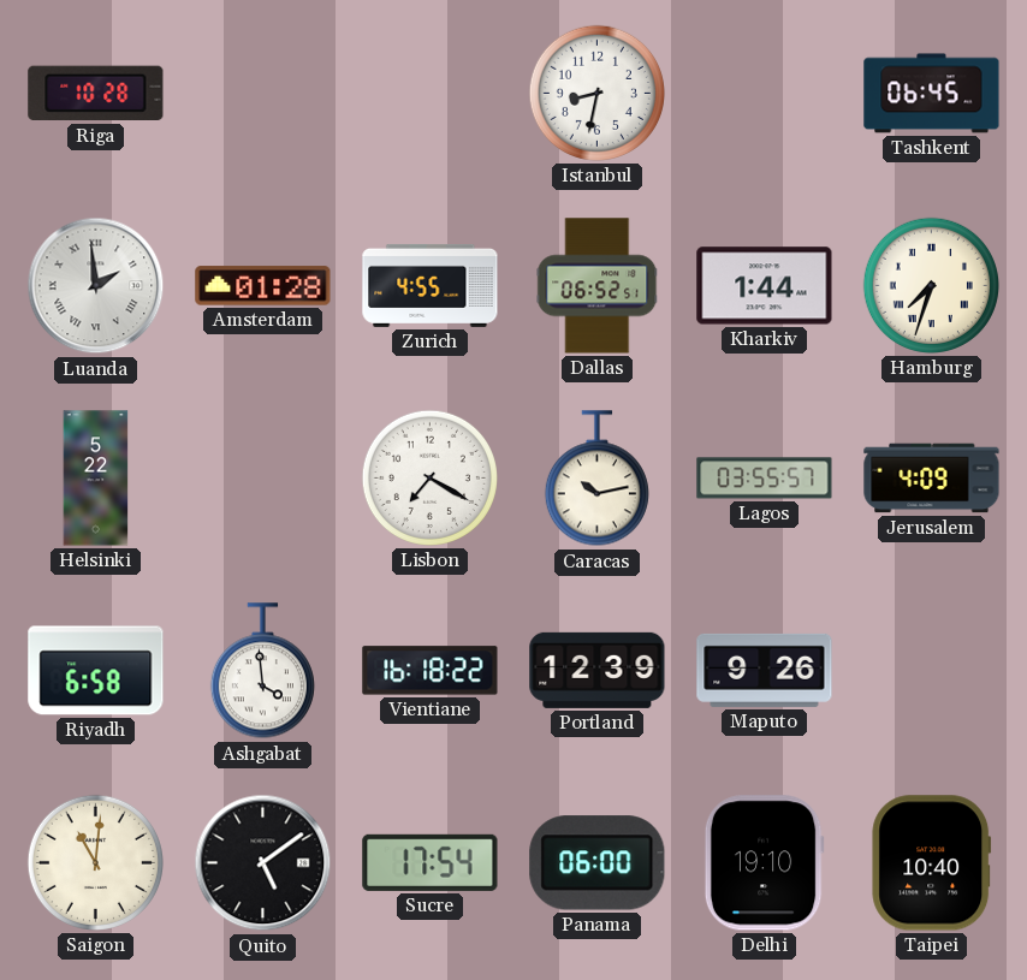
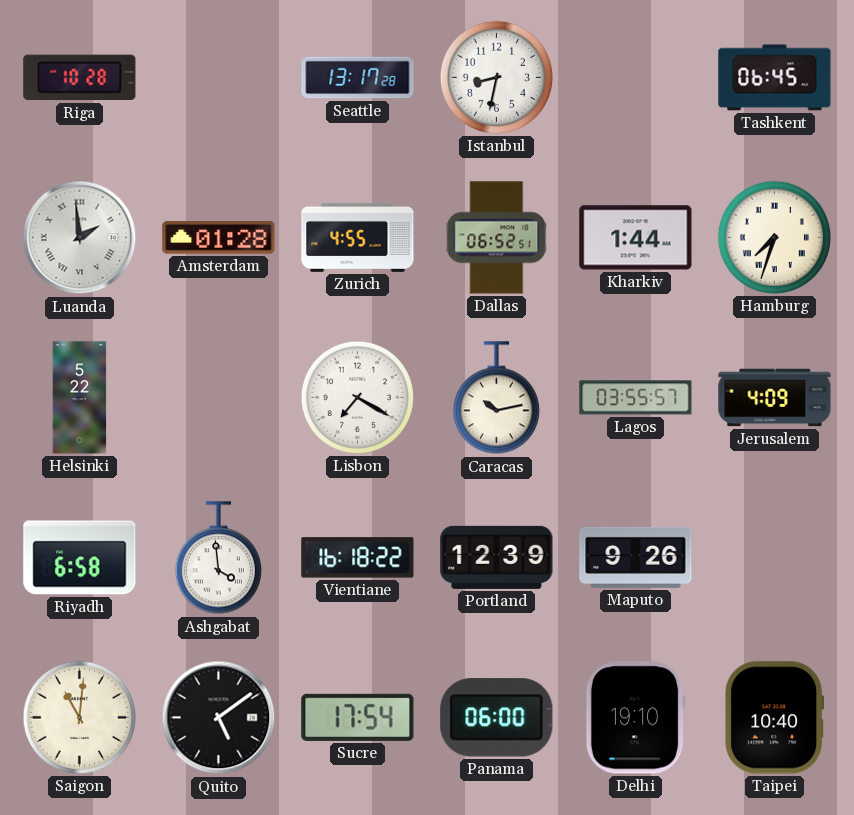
Seattle: none -> 13:17
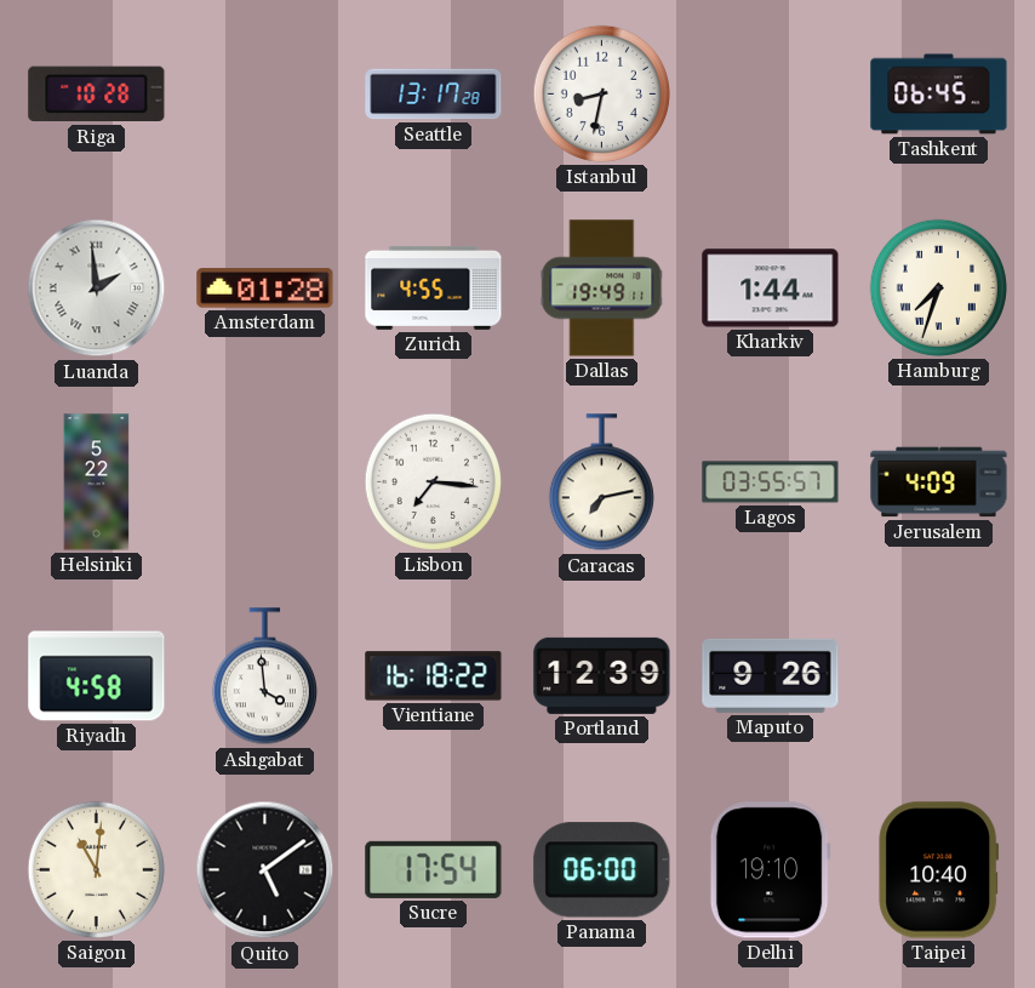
Dallas: 06:52 -> 19:49
Lisbon: 7:20 -> 7:16
Caracas: 10:13 -> 7:13
Riyadh: 6:58 -> 4:58
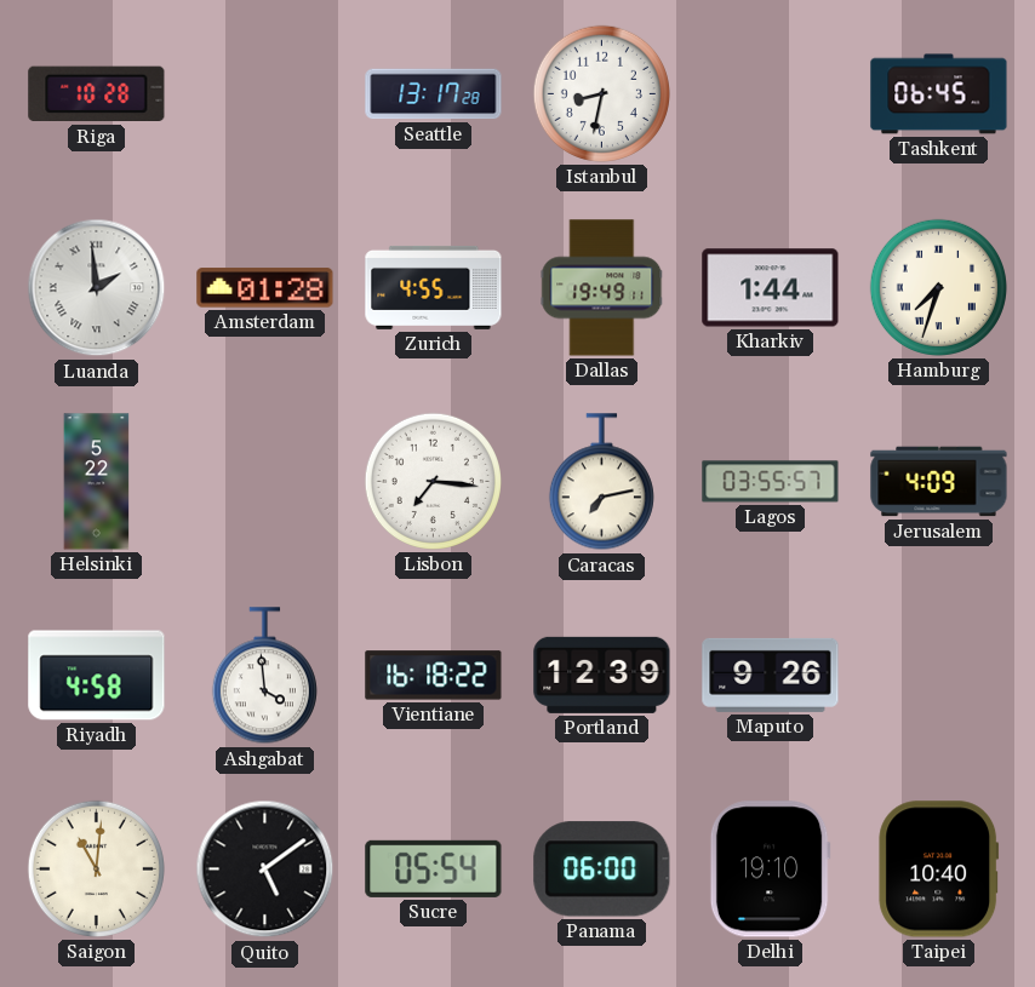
Sucre: 17:54 -> 05:54
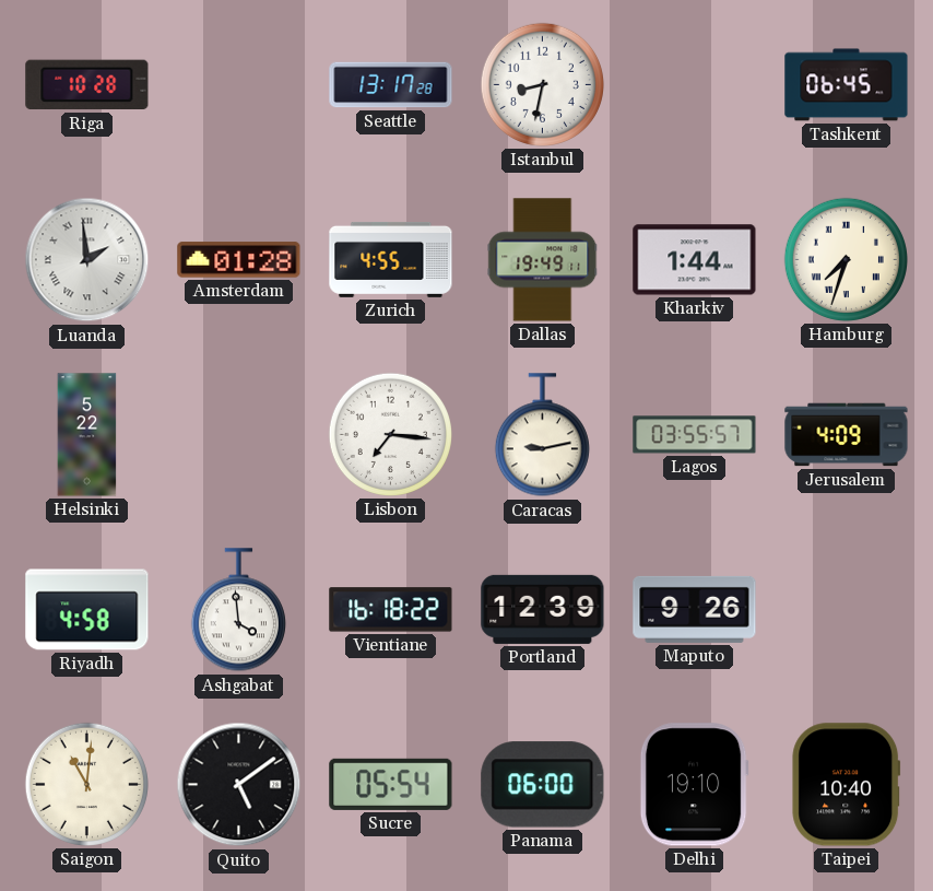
Caracas: 7:13 -> 9:13
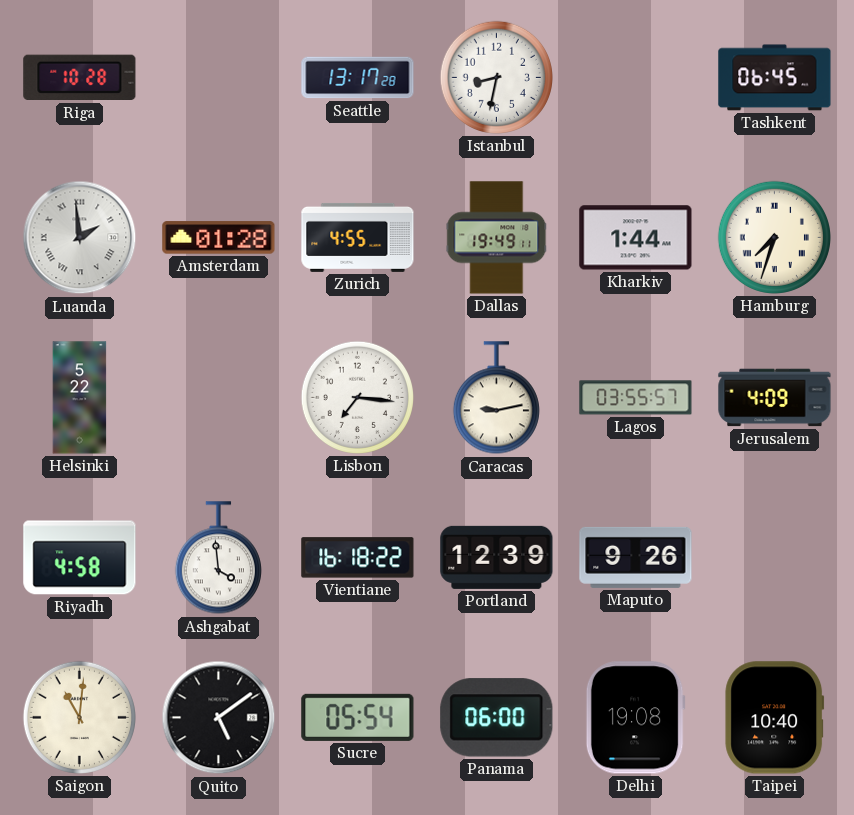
Delhi: 19:10 -> 19:08
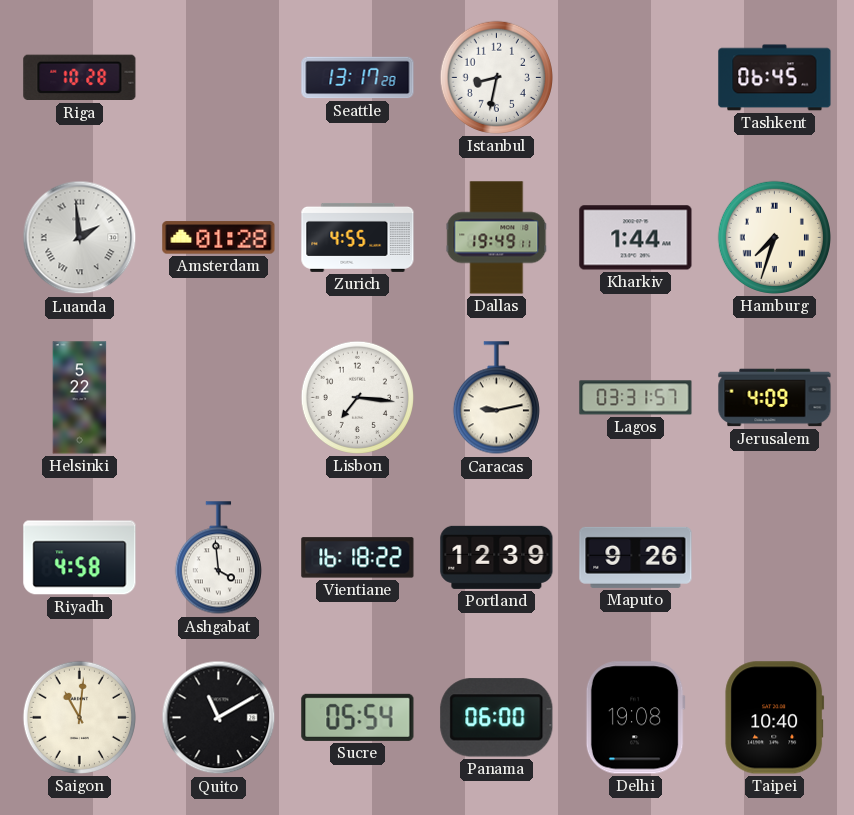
Lagos: 03:55 -> 03:31
Quito: 5:09 -> 11:10
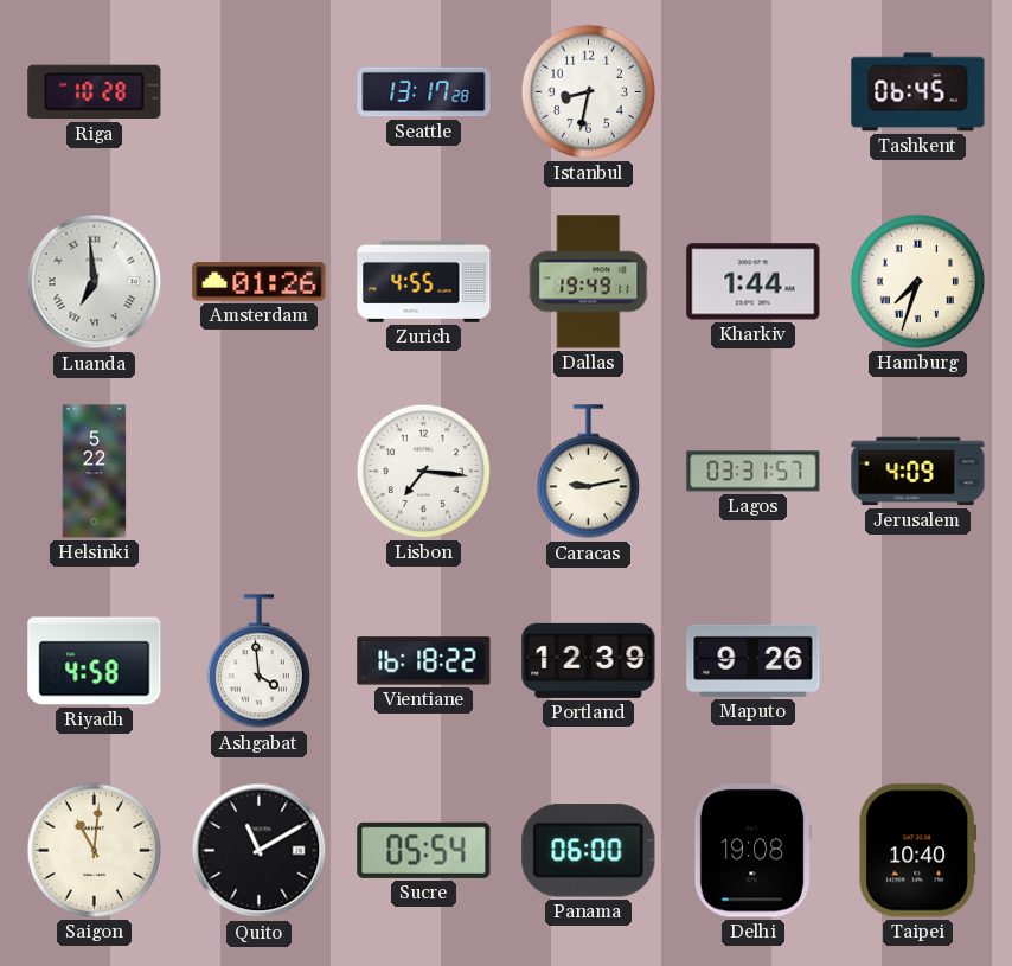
Luanda: 1:59 -> 6:59
Amsterdam: 01:28 -> 01:26
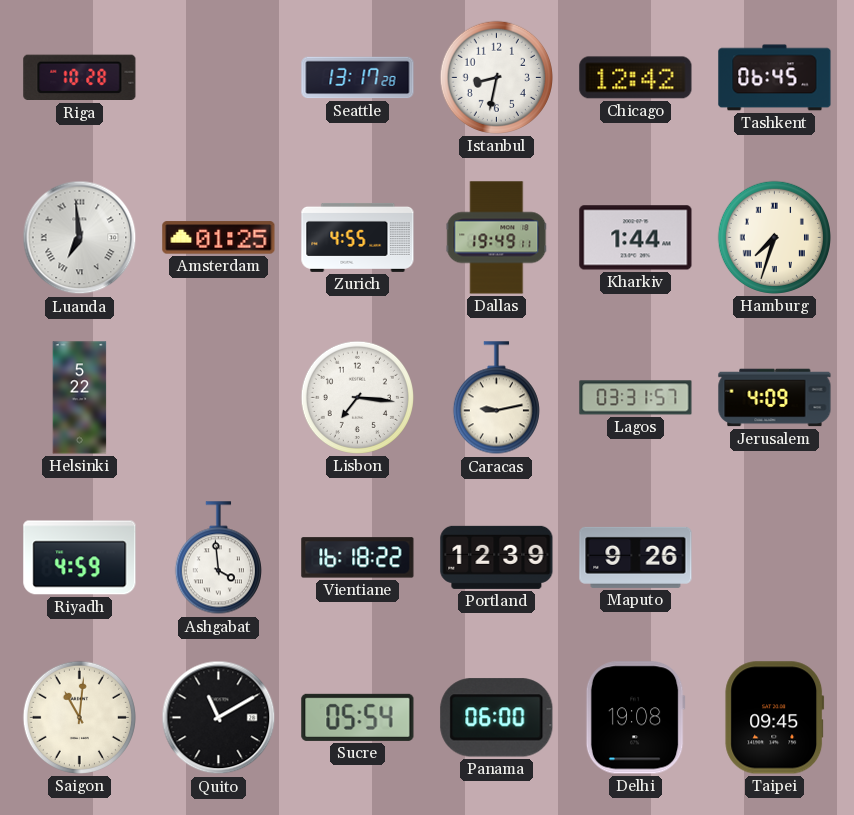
Chicago: none -> 12:42
Amsterdam: 01:26 -> 01:25
Riyadh: 4:58 -> 4:59
Taipei: 10:40 -> 09:45
